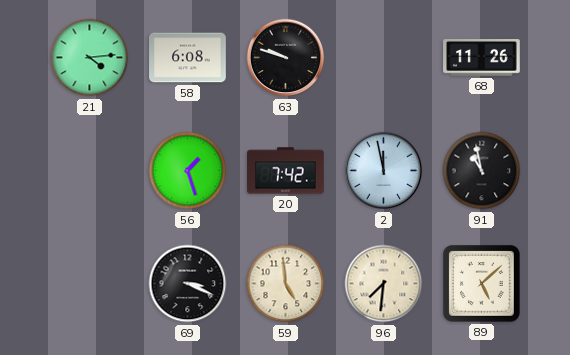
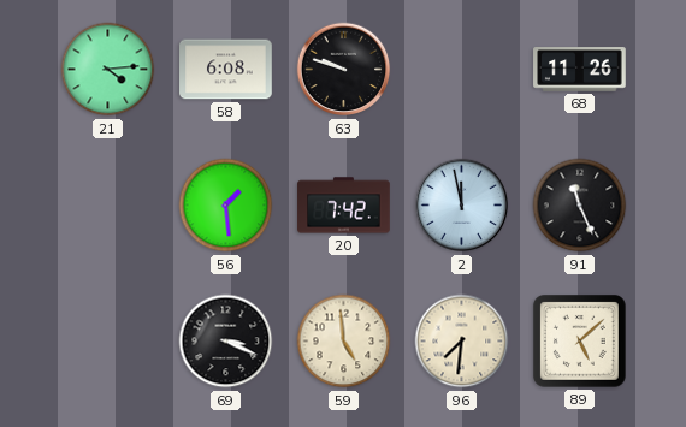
56: 1:27 -> 1:29
91: 10:58 -> 11:26
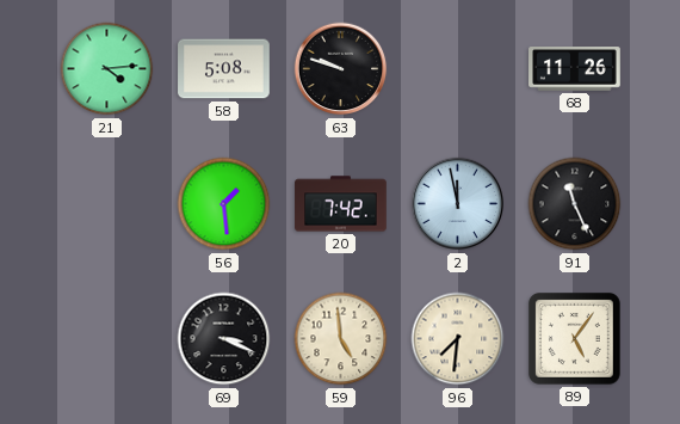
58: 6:08 -> 5:08
89: 5:08 -> 5:06
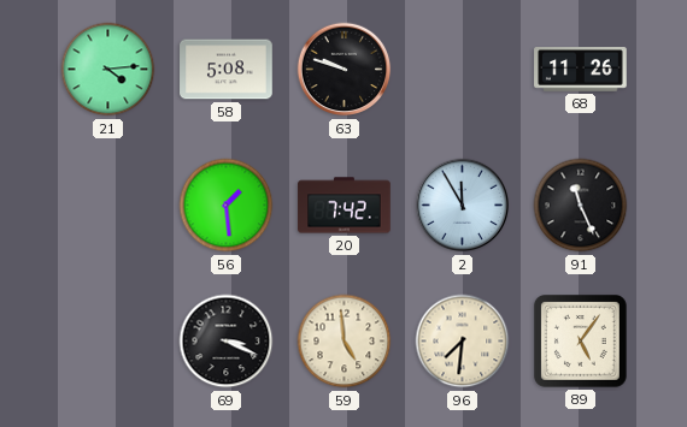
2: 11:58 -> 11:55
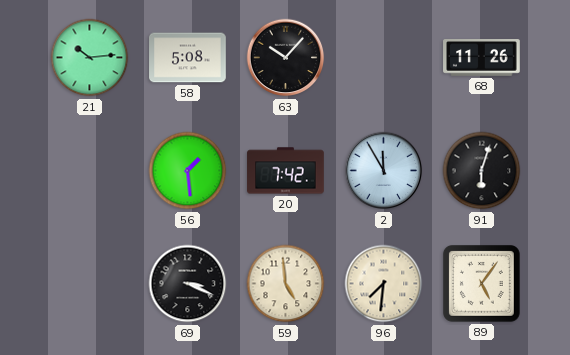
21: 4:14 -> 10:14
63: 9:48 -> 10:07
91: 11:26 -> 6:03
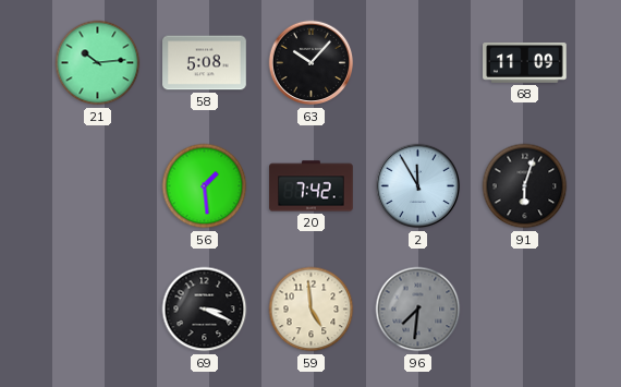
68: 11:26 -> 11:09
96 dial: cream -> grey
89: 5:06 -> none
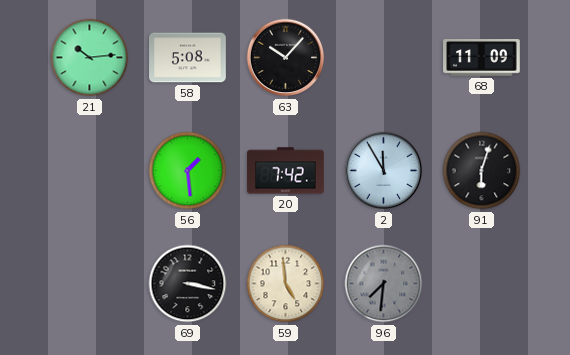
69: 3:19 -> 3:17
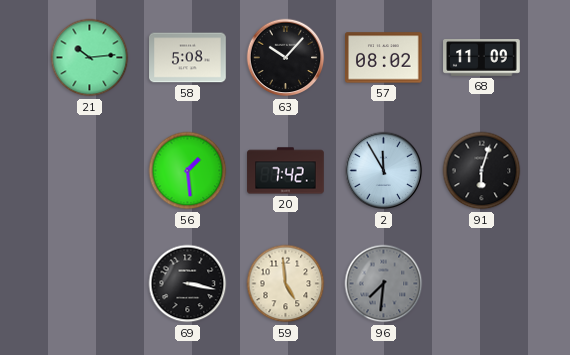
57: none -> 08:02
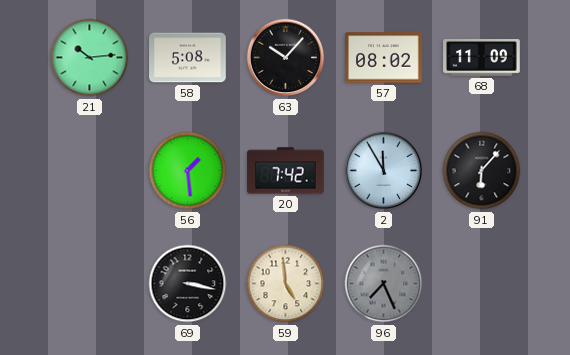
91: 6:03 -> 6:07
96: 7:31 -> 7:26
